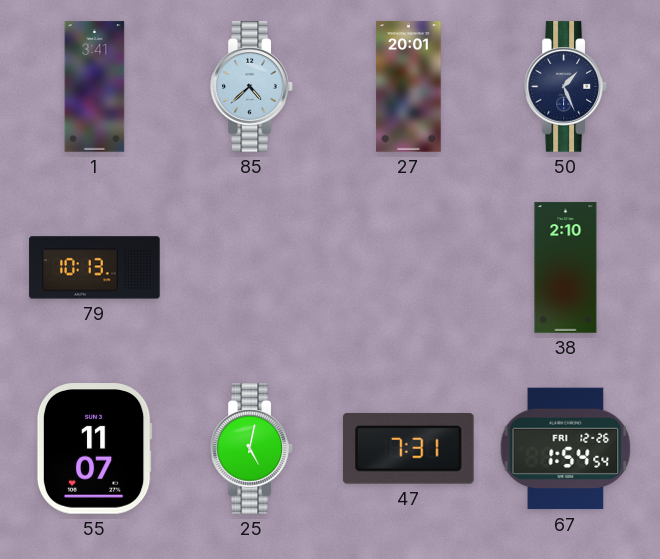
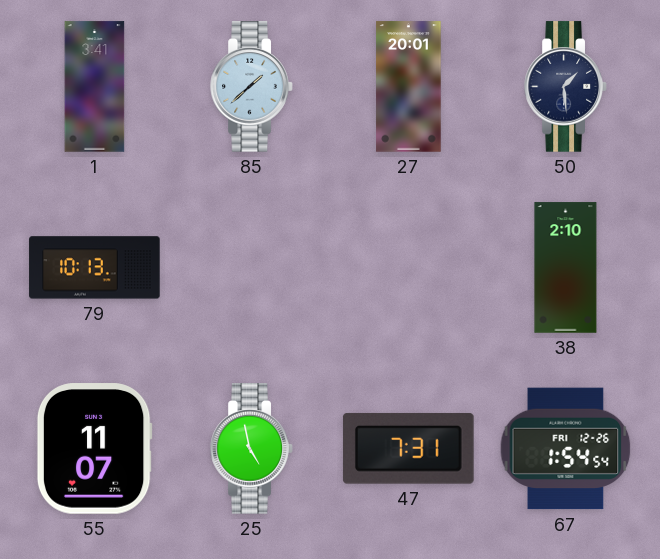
85: 4:38 -> 1:38
50: 1:26 -> 1:29
25: 5:02 -> 4:58
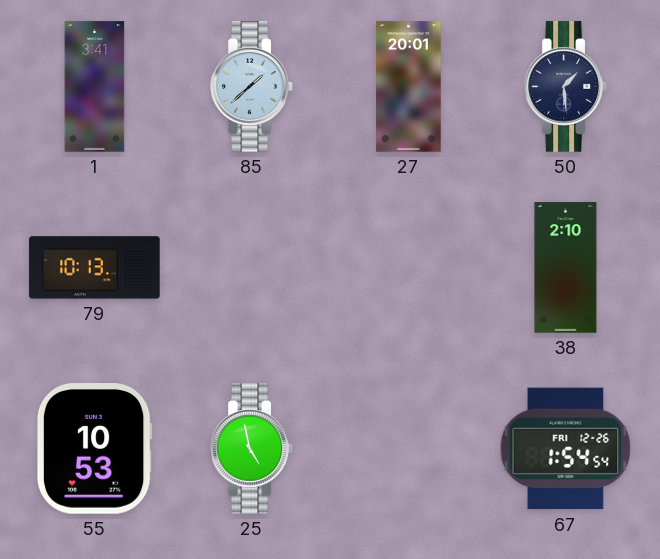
55: 11:07 -> 10:53
47: 7:31 -> none
